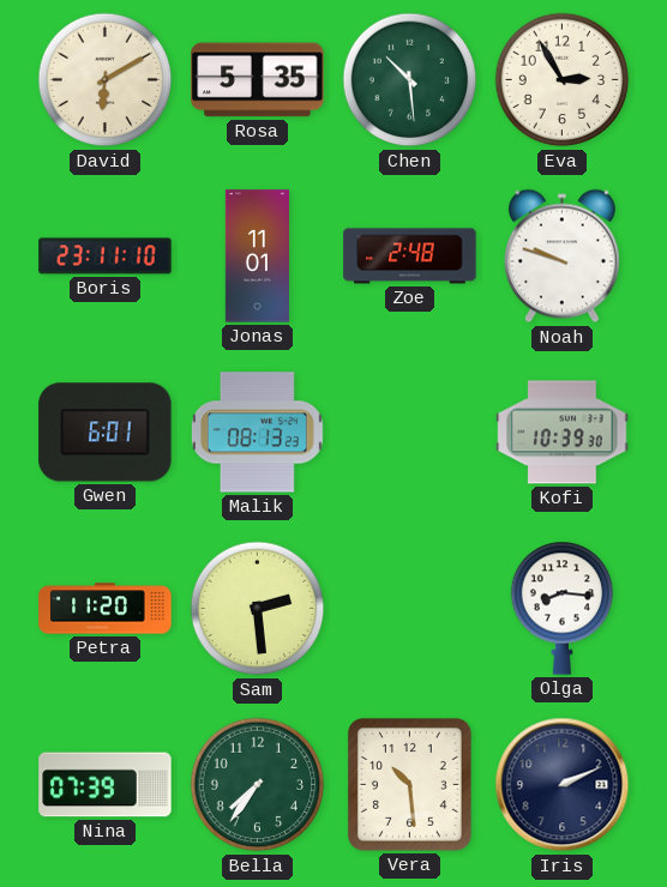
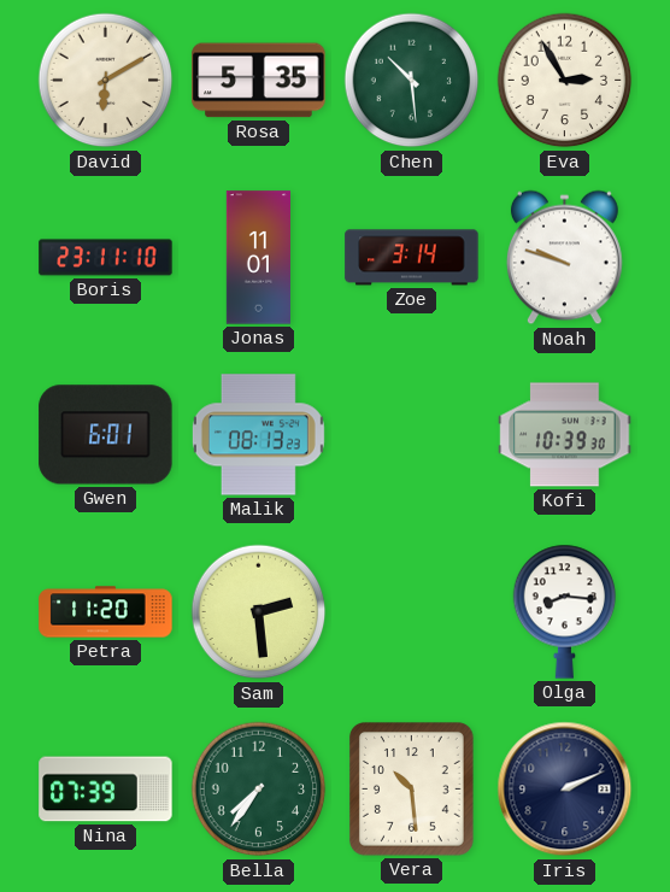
Zoe: 2:48 -> 3:14
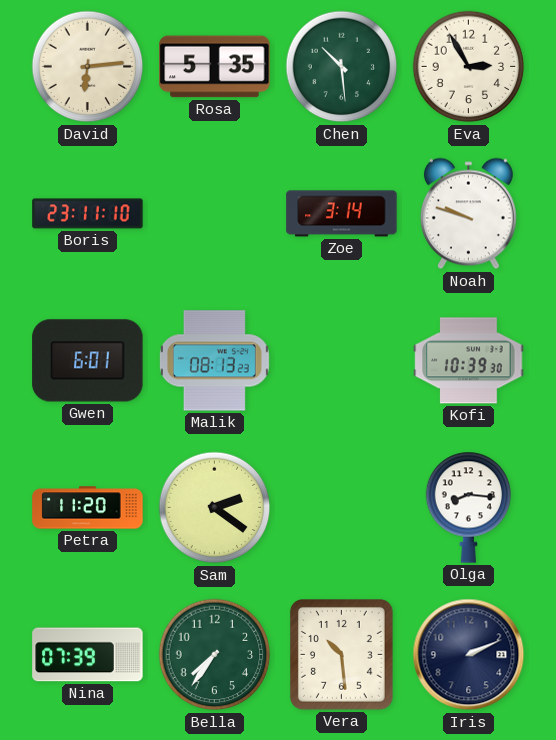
David: 6:10 -> 6:14
Jonas: 11:01 -> none
Sam: 2:29 -> 2:21
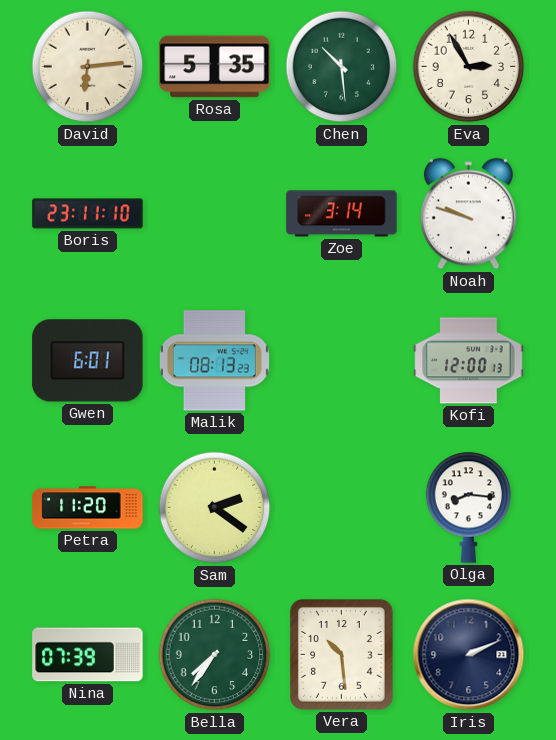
Kofi: 10:39 -> 12:00
